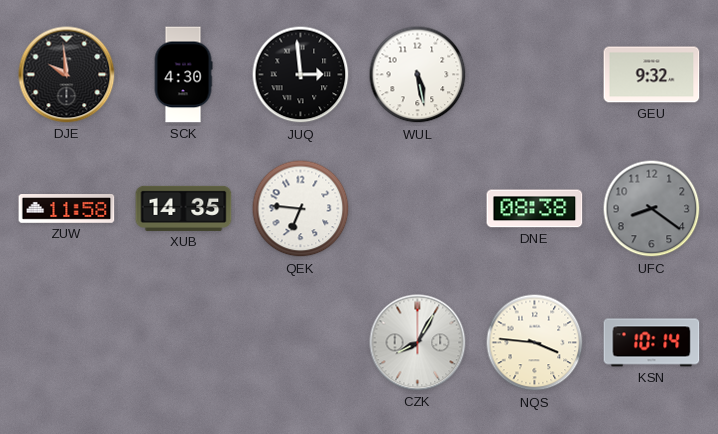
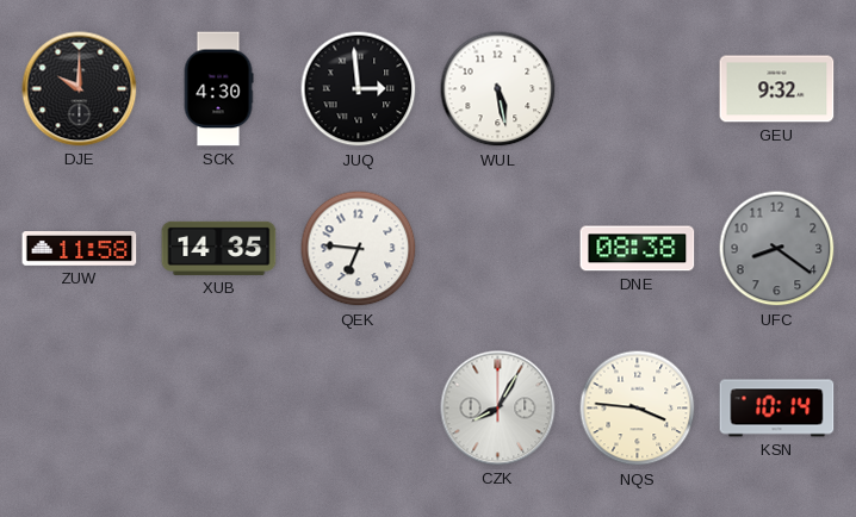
DJE: 9:59 -> 10:00
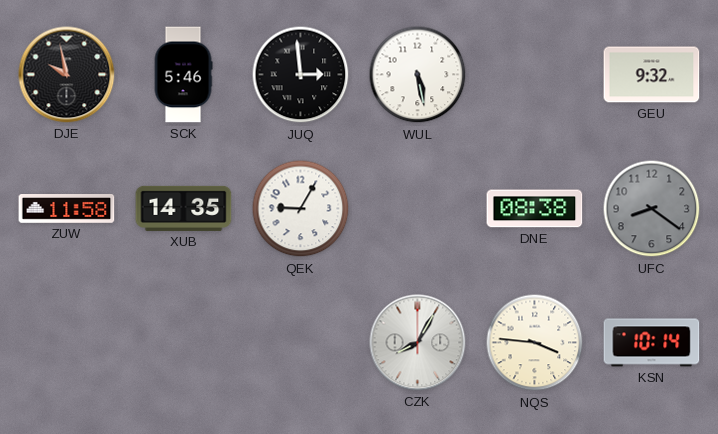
DJE: 10:00 -> 9:58
SCK: 4:30 -> 5:46
QEK: 6:46 -> 9:05
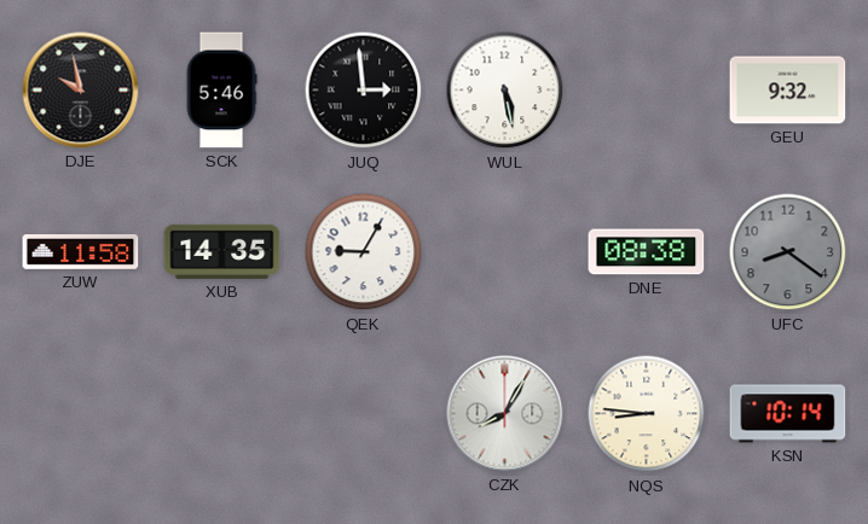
NQS: 3:46 -> 8:46
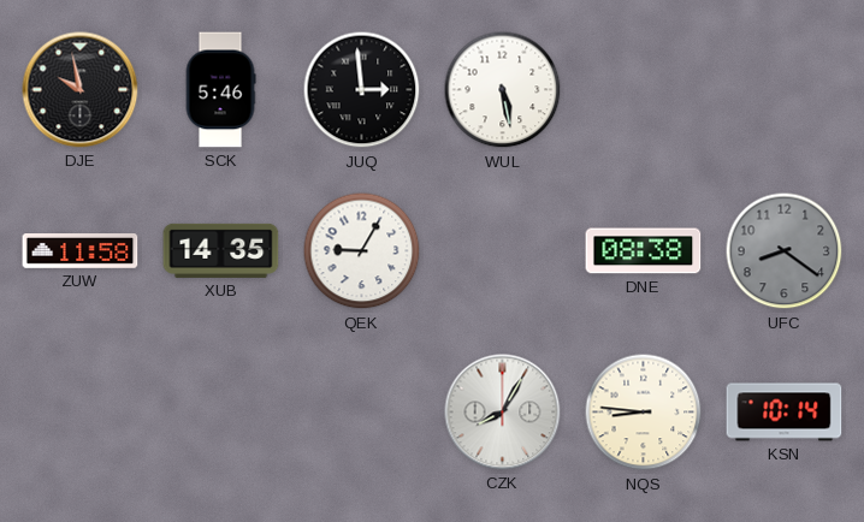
GEU: 9:32 -> none
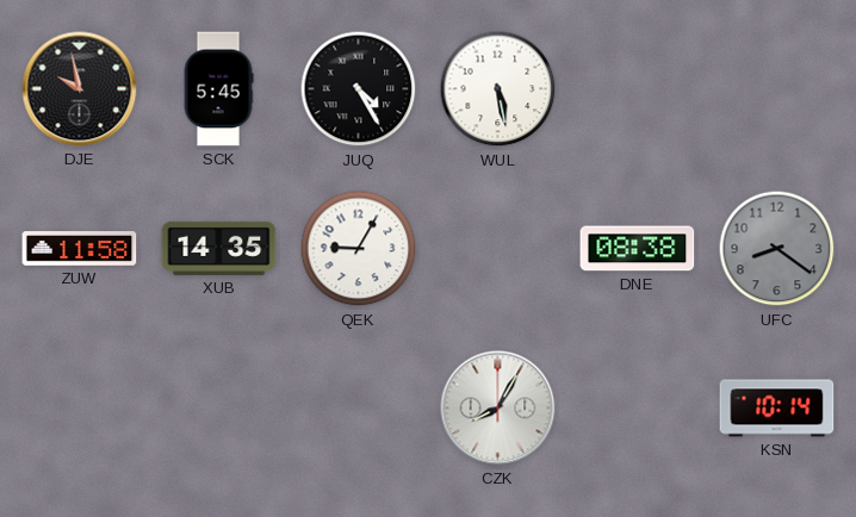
SCK: 5:46 -> 5:45
JUQ: 2:59 -> 4:25
NQS: 8:46 -> none
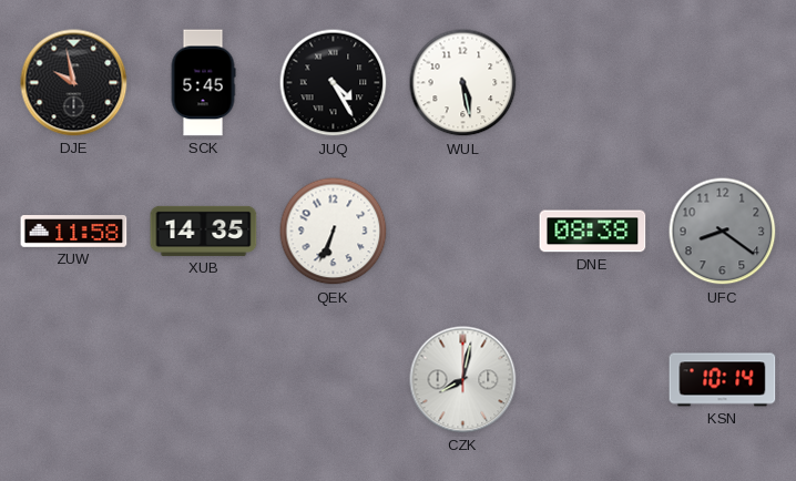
QEK: 9:05 -> 6:34
CZK: 8:05 -> 8:02
